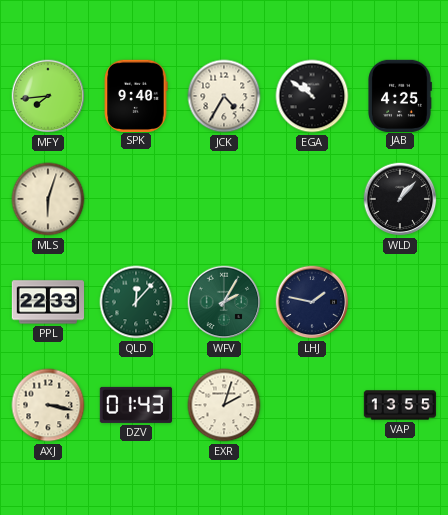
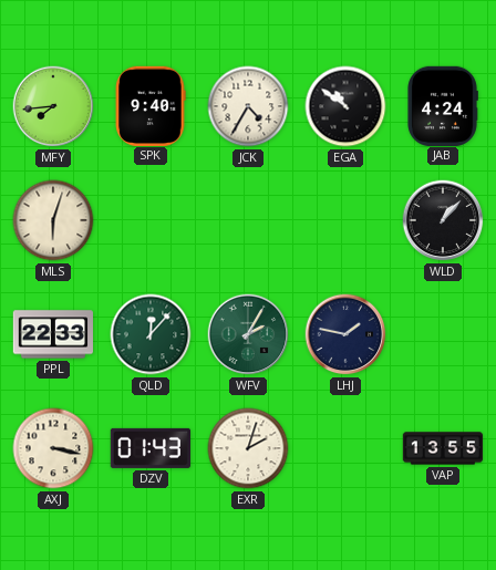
JAB: 4:25 -> 4:24
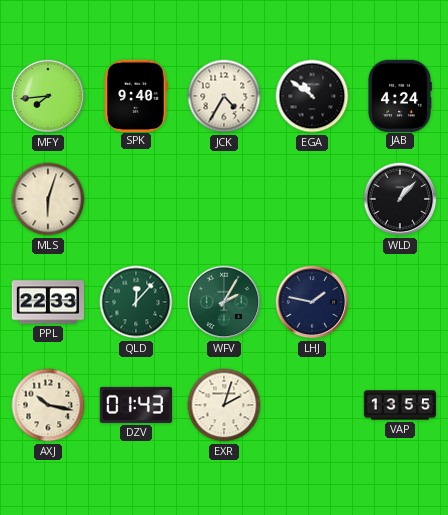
AXJ: 3:17 -> 10:17
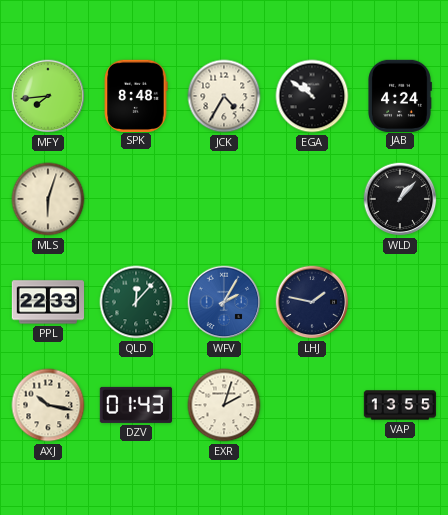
SPK: 9:40 -> 8:48
WFV dial: green -> blue
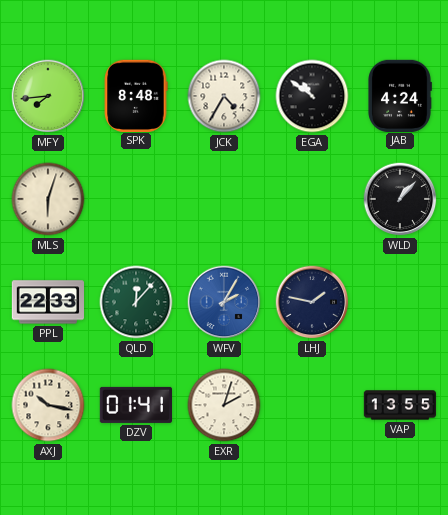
DZV: 01:43 -> 01:41
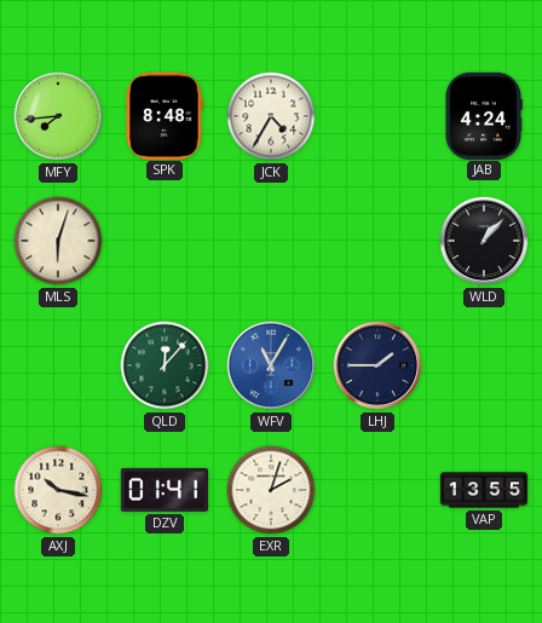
EGA: 10:51 -> none
PPL: 22:33 -> none
WFV: 2:05 -> 11:05
LHJ: 1:47 -> 1:45
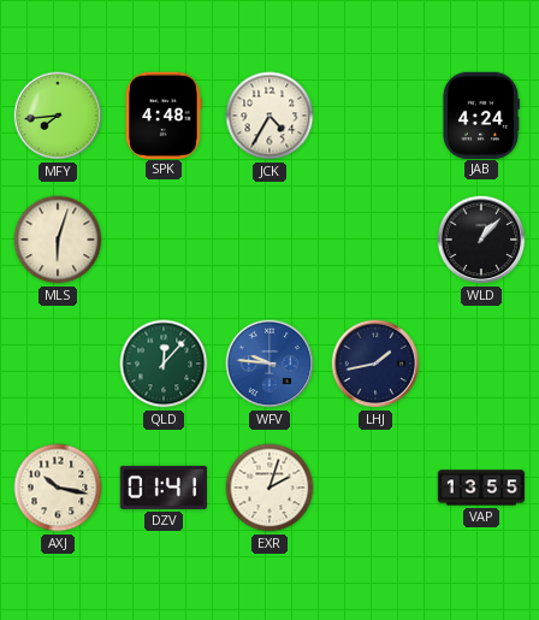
SPK: 8:48 -> 4:48
WFV: 11:05 -> 9:46
LHJ: 1:45 -> 1:43
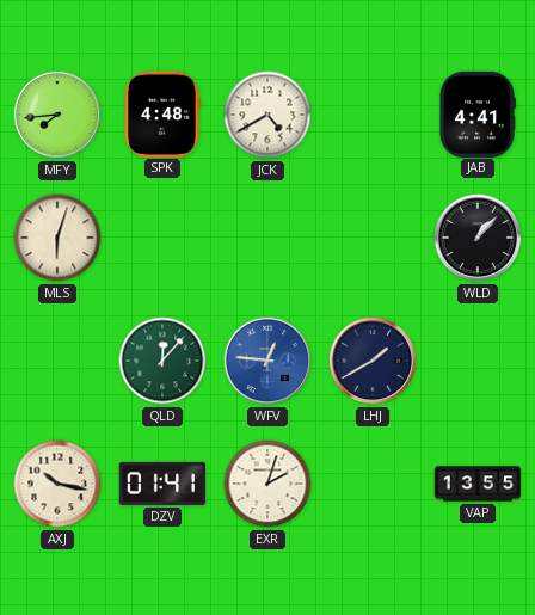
JCK: 4:35 -> 4:40
JAB: 4:24 -> 4:41
WFV: 9:46 -> 12:46
LHJ: 1:43 -> 1:40
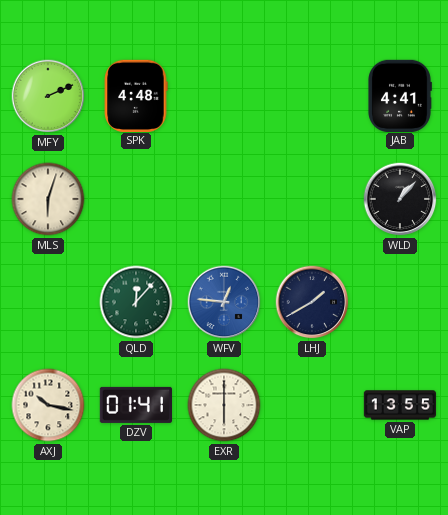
MFY: 7:44 -> 2:11
JCK: 4:40 -> none
EXR: 2:03 -> 6:00
